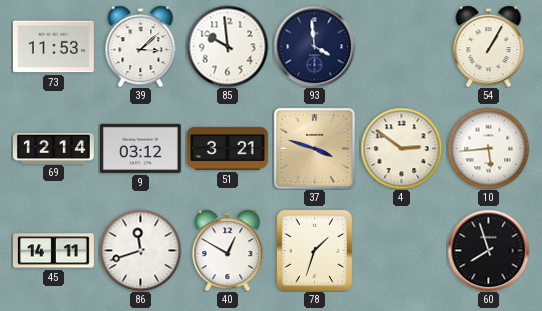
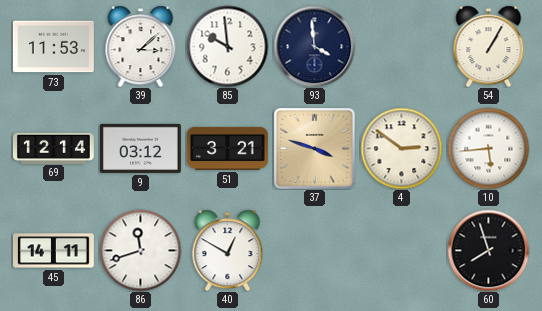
78: 1:33 -> none
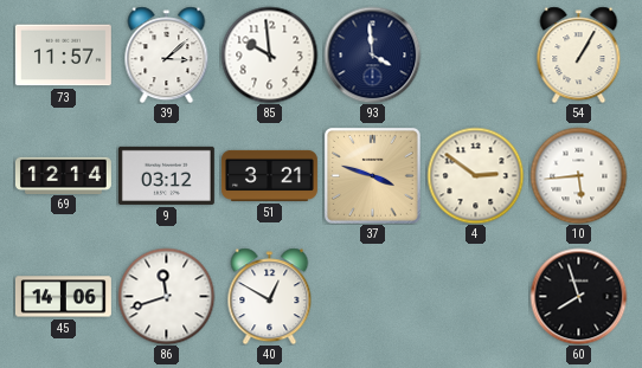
73: 11:53 -> 11:57
45: 14:11 -> 14:06
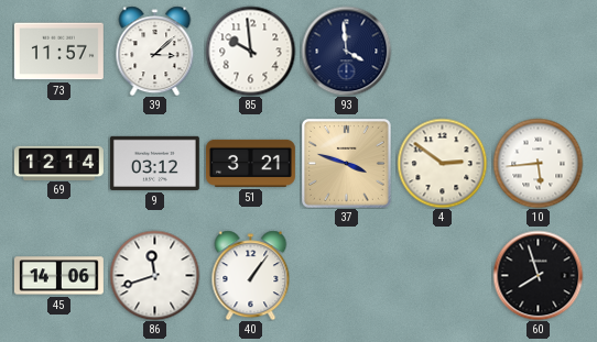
54: 1:05 -> none
40: 12:50 -> 1:06
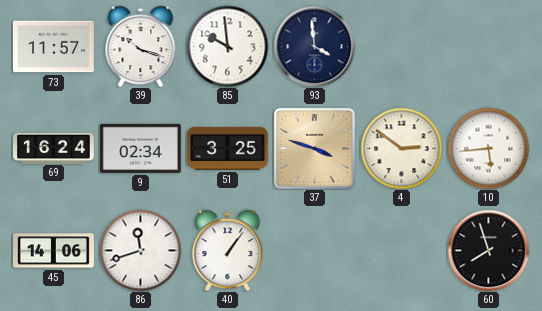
39: 3:08 -> 10:18
69: 12:14 -> 16:24
9: 03:12 -> 02:34
51: 3:21 -> 3:25
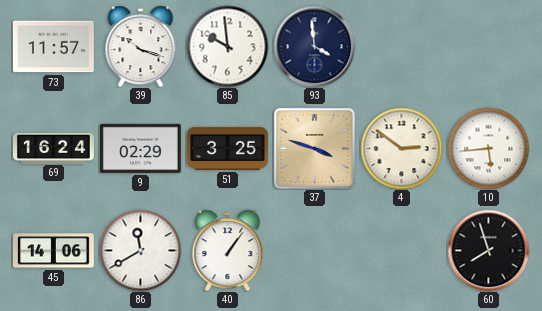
9: 02:34 -> 02:29
86: 11:42 -> 11:40
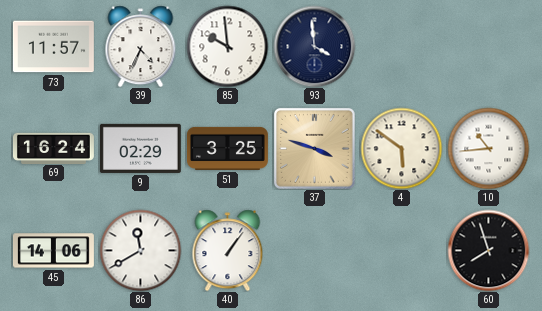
39: 10:18 -> 4:34
4: 2:51 -> 5:51
10: 5:44 -> 10:44
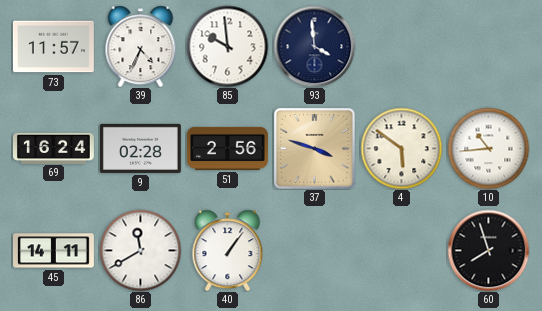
9: 02:29 -> 02:28
51: 3:25 -> 2:56
45: 14:06 -> 14:11
